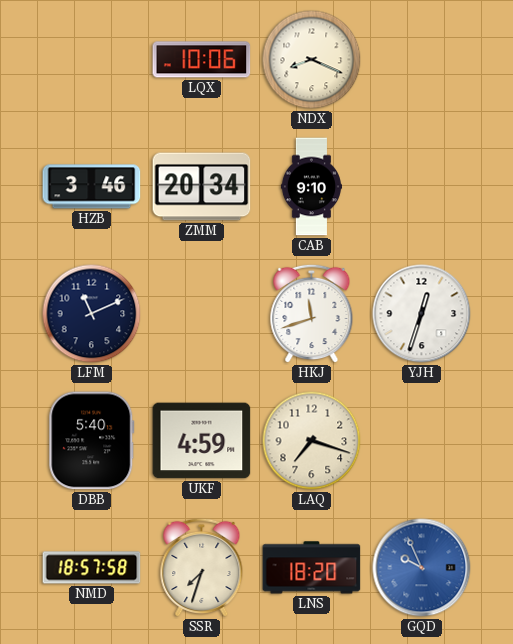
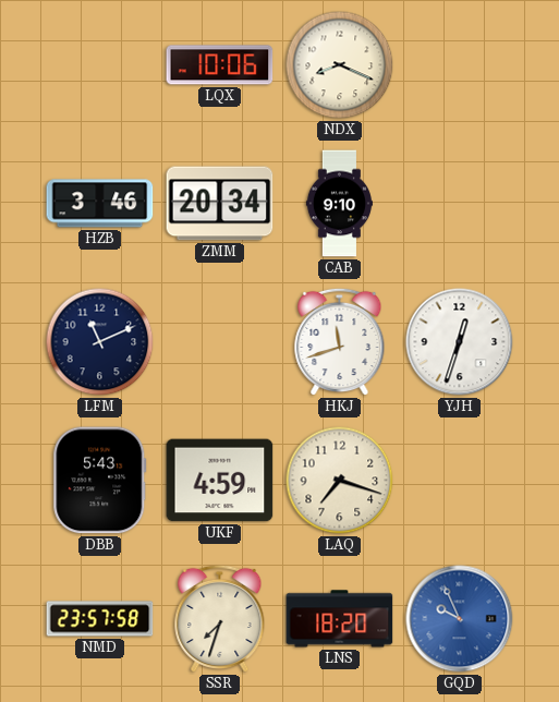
DBB: 5:40 -> 5:43
NMD: 18:57 -> 23:57
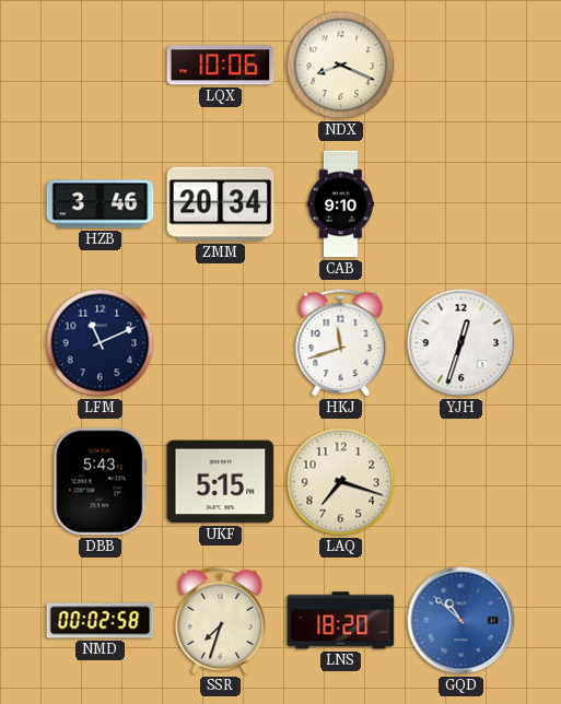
UKF: 4:59 -> 5:15
NMD: 23:57 -> 00:02
GQD: 9:56 -> 10:52
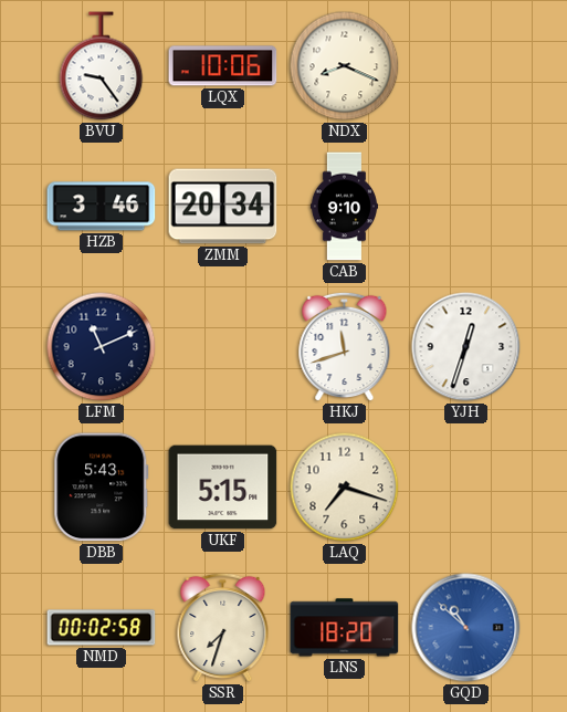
BVU: none -> 9:24
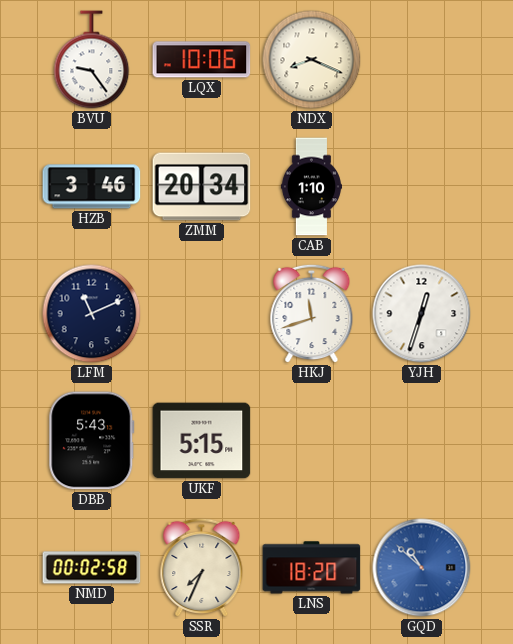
CAB: 9:10 -> 1:10
LAQ: 7:18 -> none
SSR: 7:33 -> 7:34
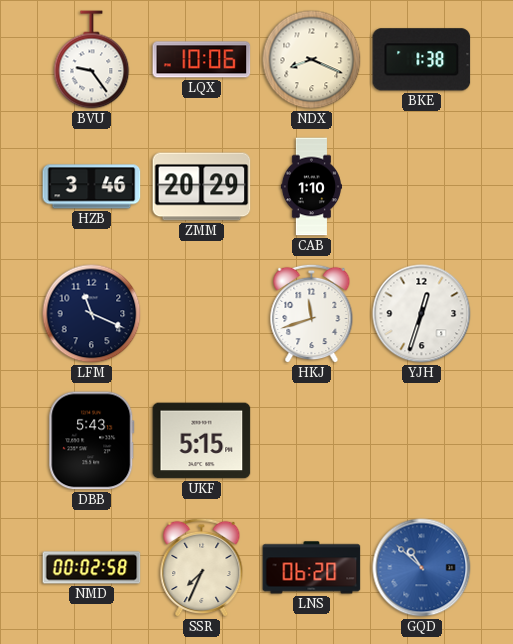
BKE: none -> 1:38
ZMM: 20:34 -> 20:29
LFM: 11:11 -> 11:19
LNS: 18:20 -> 06:20
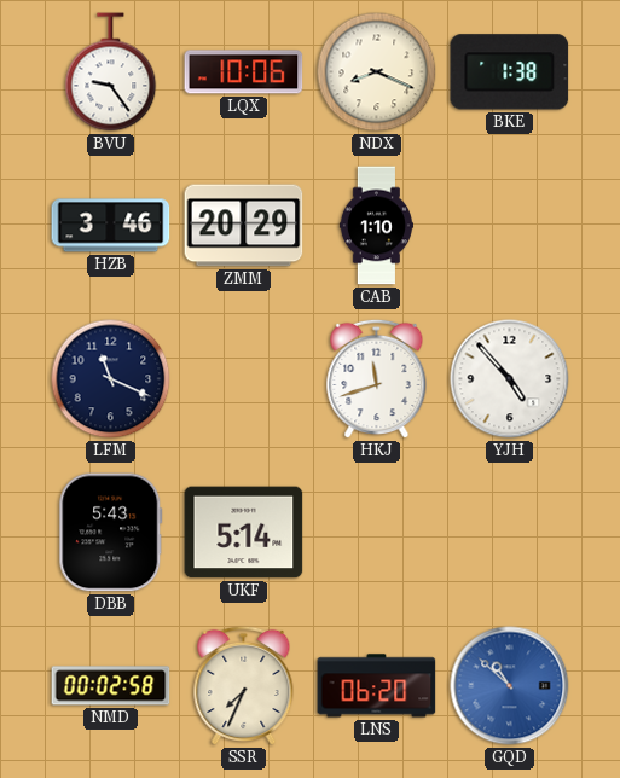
YJH: 12:33 -> 4:53
UKF: 5:15 -> 5:14
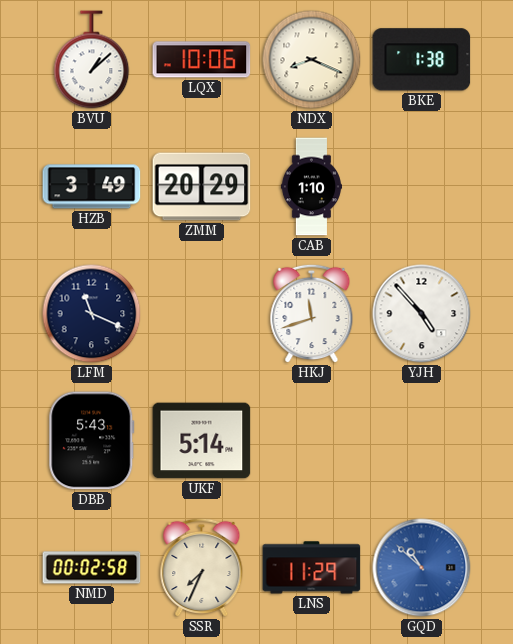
BVU: 9:24 -> 1:08
HZB: 3:46 -> 3:49
LNS: 06:20 -> 11:29
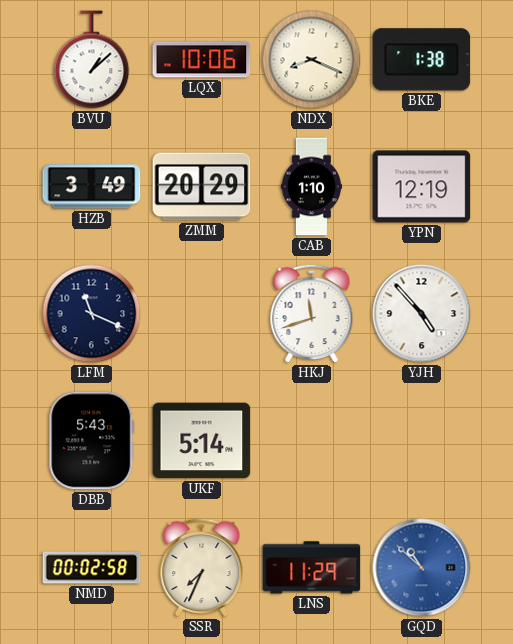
YPN: none -> 12:19
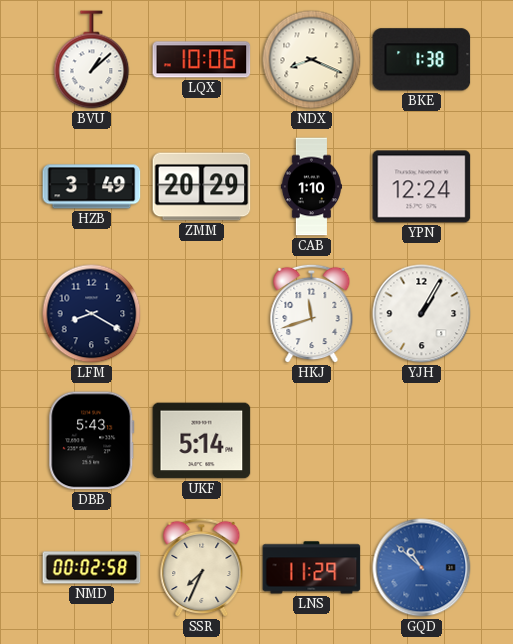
YPN: 12:19 -> 12:24
LFM: 11:19 -> 8:20
YJH: 4:53 -> 1:05
